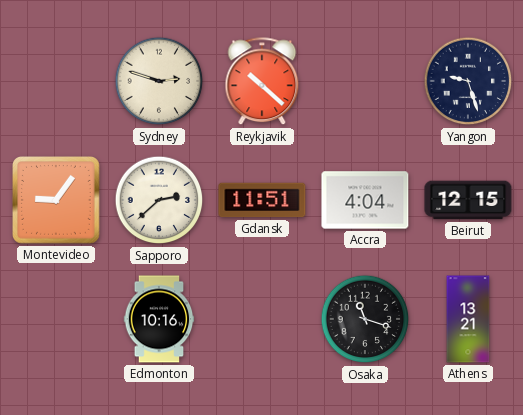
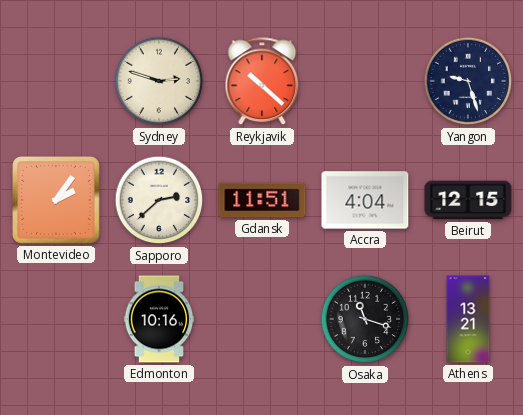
Montevideo: 9:06 -> 2:06
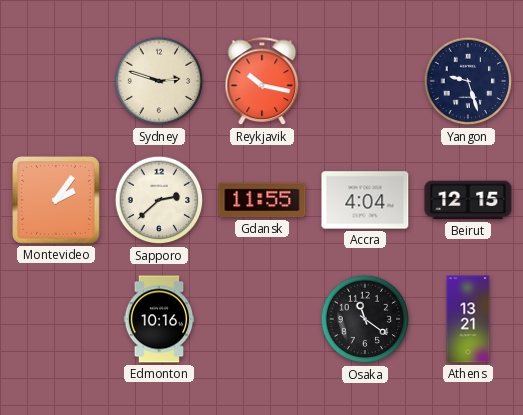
Reykjavik: 10:22 -> 10:17
Gdansk: 11:51 -> 11:55
Osaka: 11:18 -> 11:21
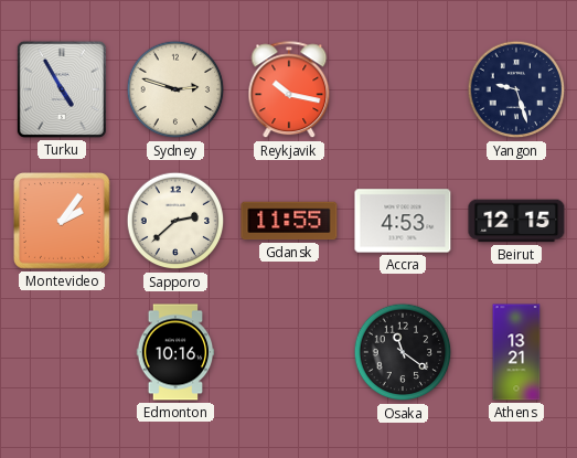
Turku: none -> 4:55
Accra: 4:04 -> 4:53
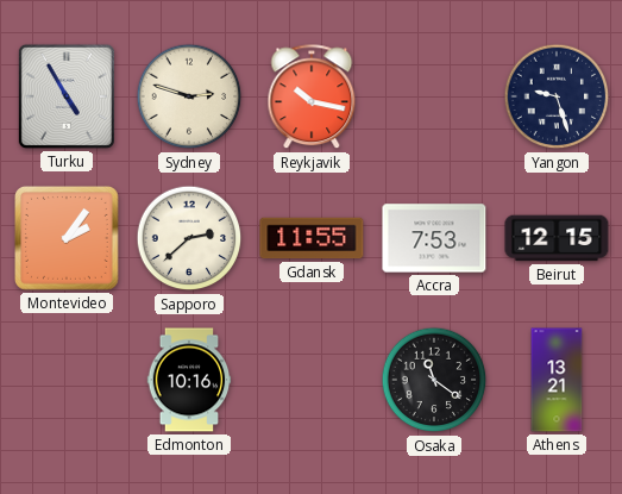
Accra: 4:53 -> 7:53
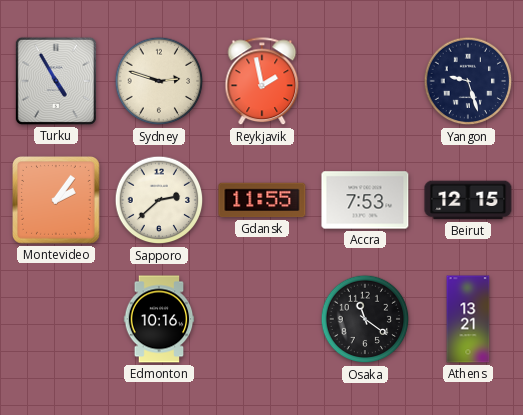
Reykjavik: 10:17 -> 1:58
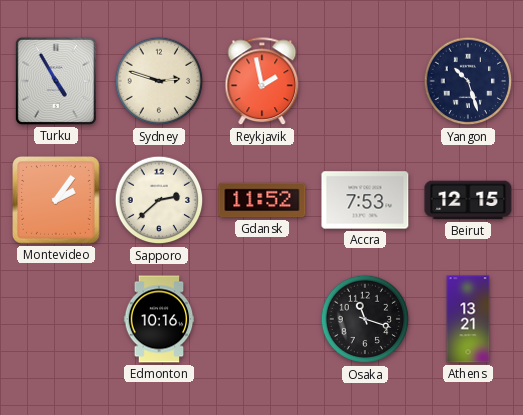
Yangon: 9:27 -> 10:27
Gdansk: 11:55 -> 11:52
Osaka: 11:21 -> 11:18
